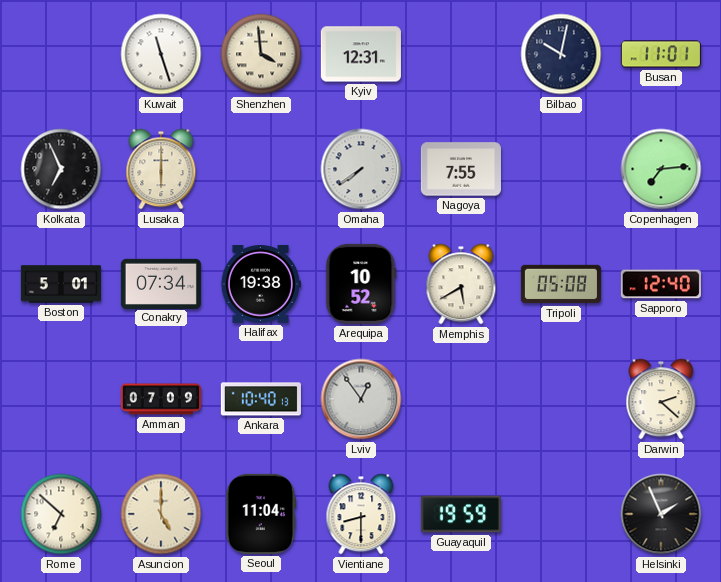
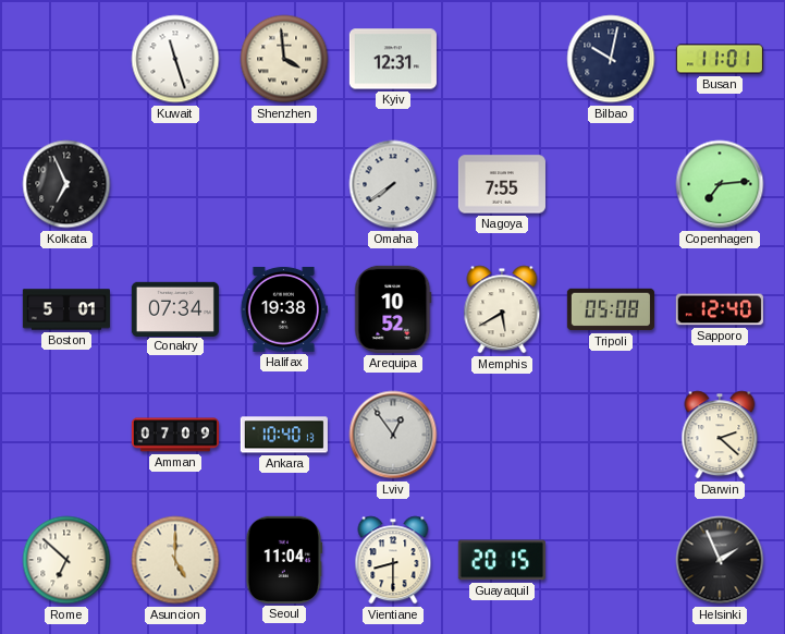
Lusaka: 6:00 -> none
Guayaquil: 19:59 -> 20:15
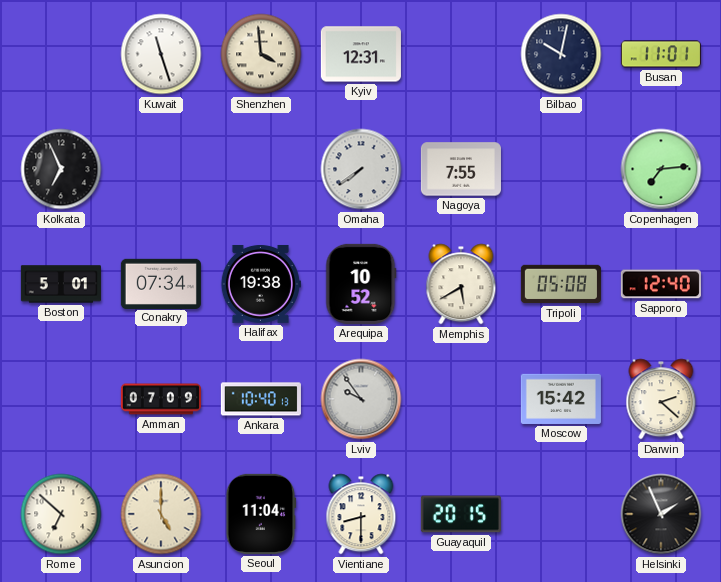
Lviv: 12:54 -> 9:54
Moscow: none -> 15:42
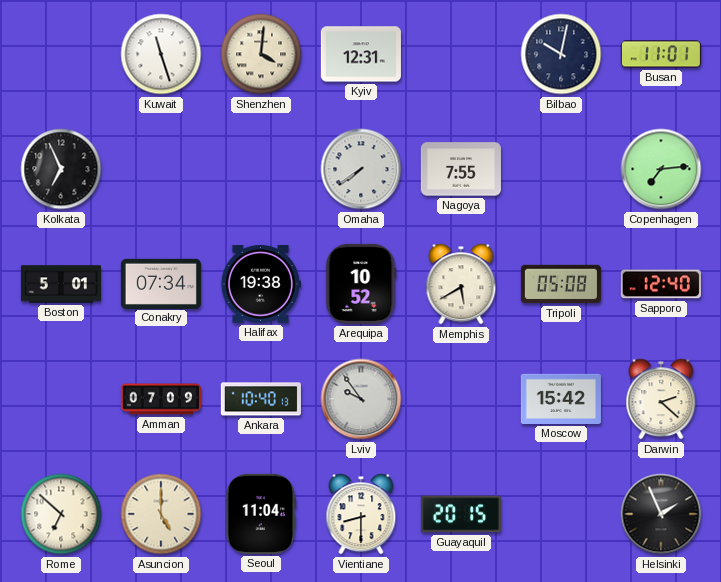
Shenzhen: 3:59 -> 4:01
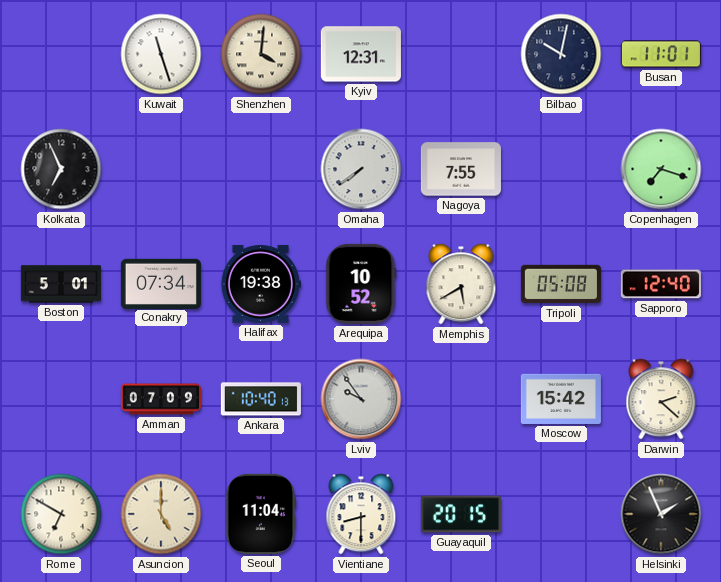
Copenhagen: 7:14 -> 7:18
Rome: 6:52 -> 6:50
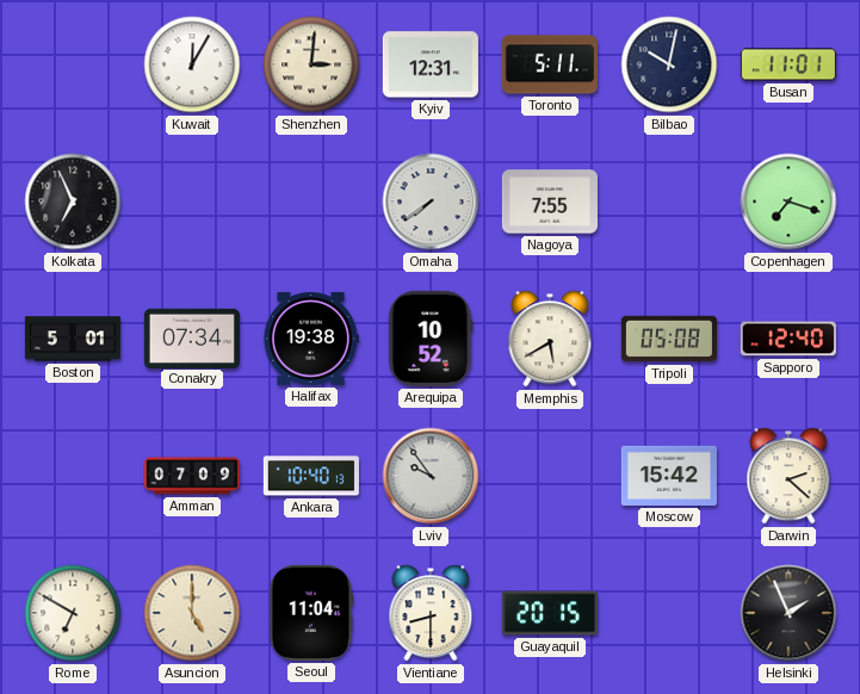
Kuwait: 11:27 -> 12:05
Shenzhen: 4:01 -> 3:01
Toronto: none -> 5:11
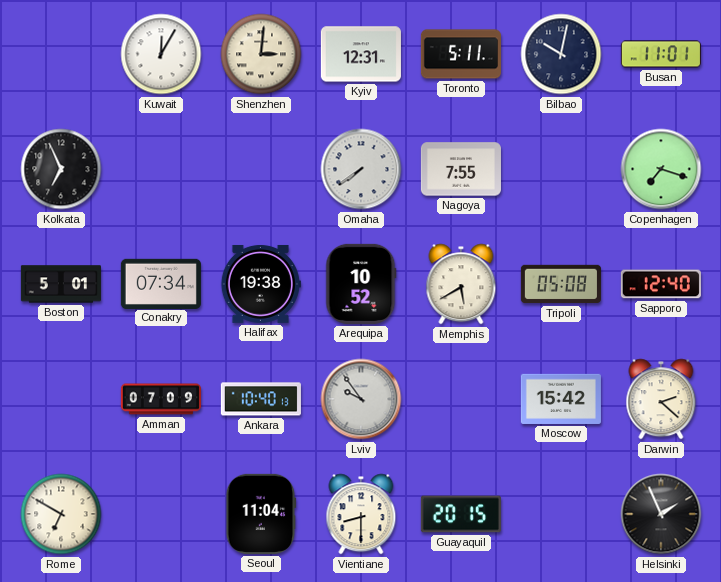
Asuncion: 5:00 -> none
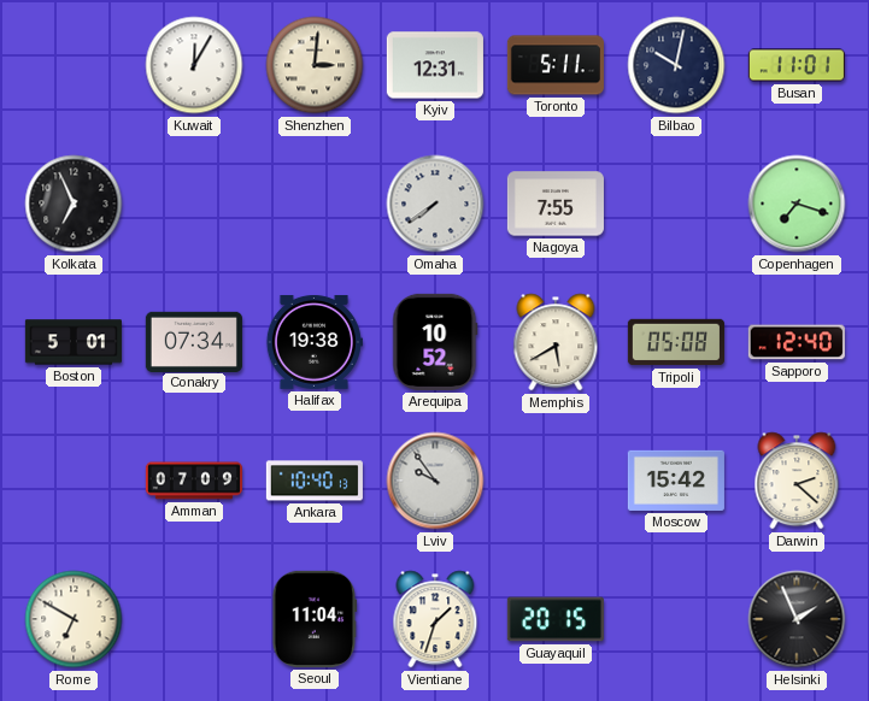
Vientiane: 8:30 -> 1:33
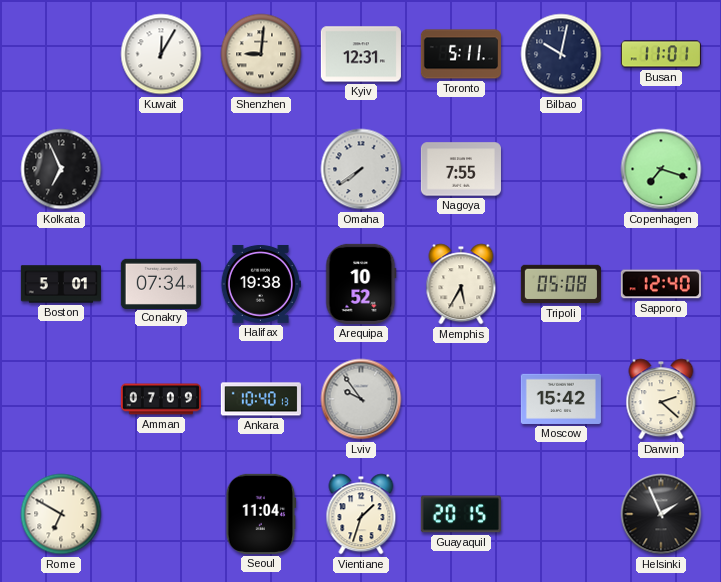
Shenzhen: 3:01 -> 9:01
Memphis: 5:40 -> 5:35
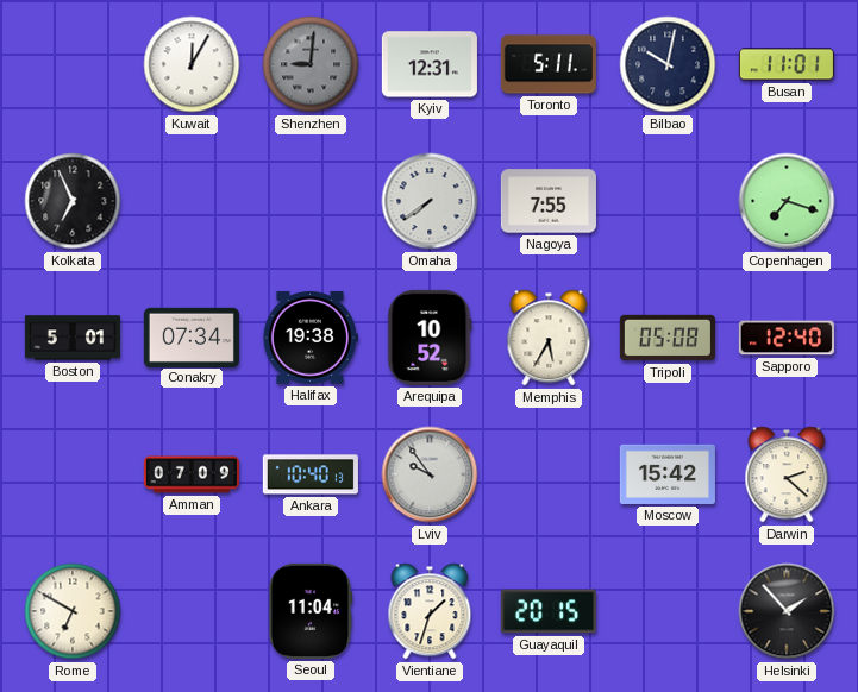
Shenzhen dial: cream -> grey
Helsinki: 1:56 -> 1:53
